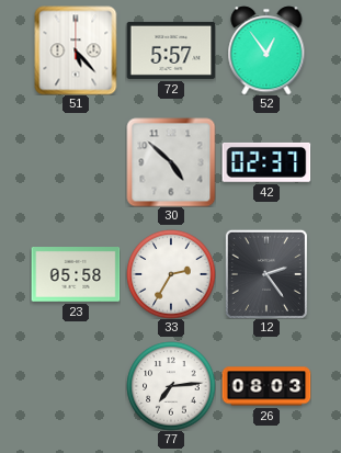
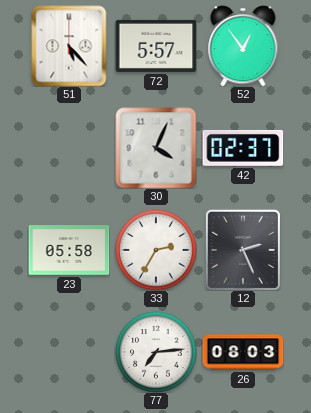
30: 4:52 -> 4:04
12: 2:24 -> 2:26
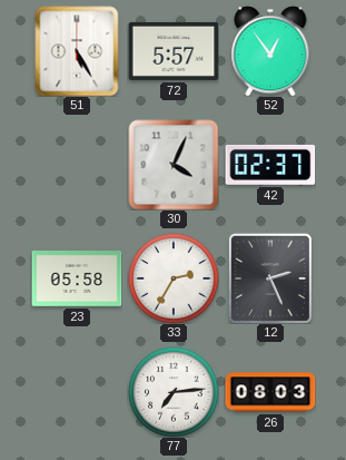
51: 5:23 -> 5:25
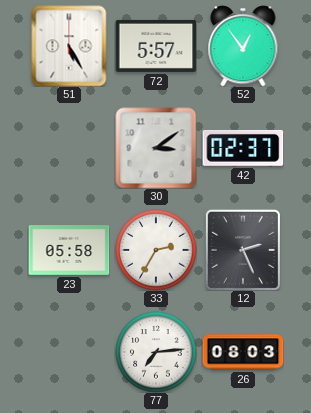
30: 4:04 -> 3:09
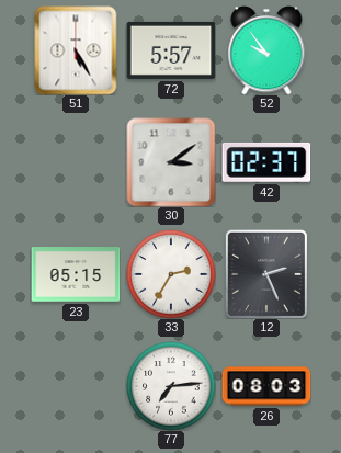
52: 12:54 -> 9:54
23: 05:58 -> 05:15
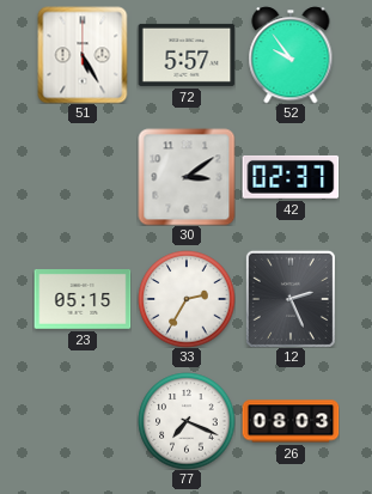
77: 7:14 -> 7:19
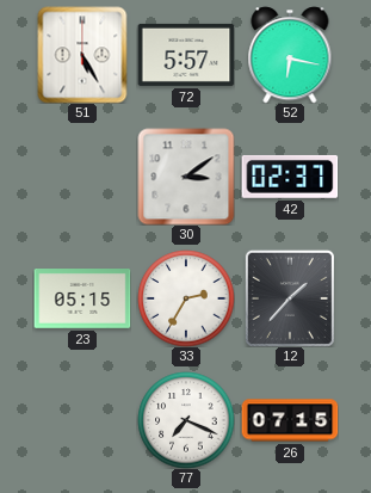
52: 9:54 -> 6:17
12: 2:26 -> 1:37
26: 08:03 -> 07:15
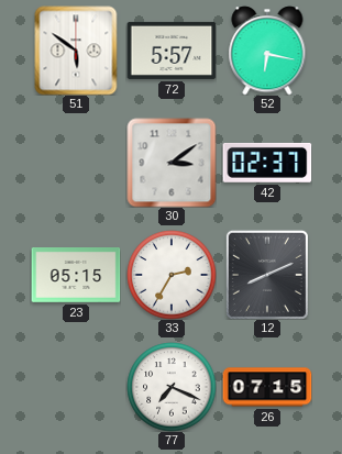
51: 5:25 -> 5:51
12: 1:37 -> 8:11
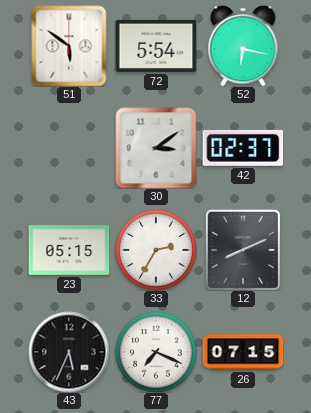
72: 5:57 -> 5:54
43: none -> 5:34
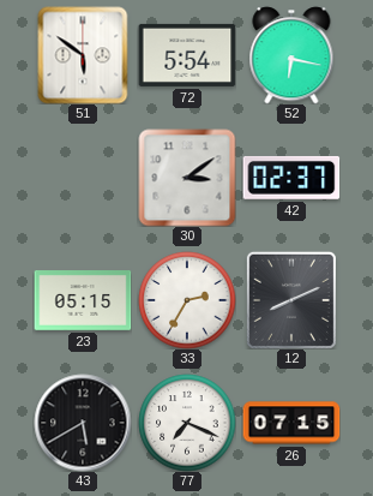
43: 5:34 -> 5:40
